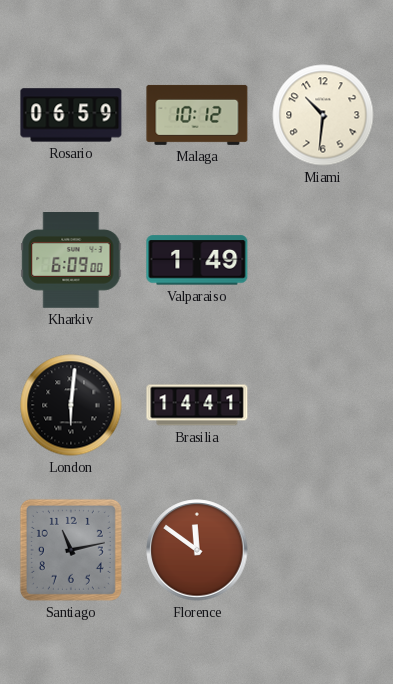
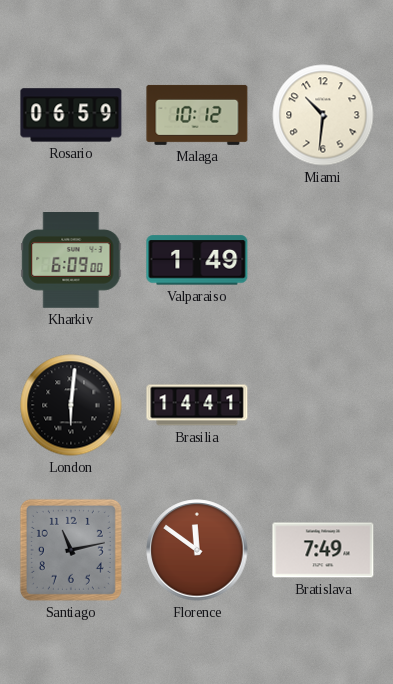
Bratislava: none -> 7:49
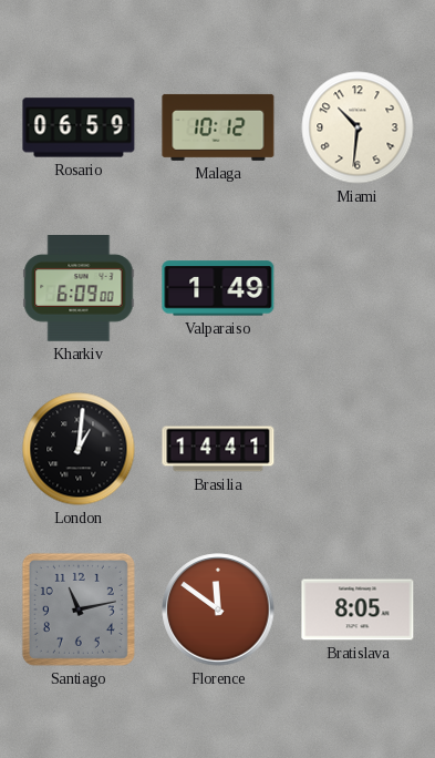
London: 6:01 -> 1:01
Bratislava: 7:49 -> 8:05
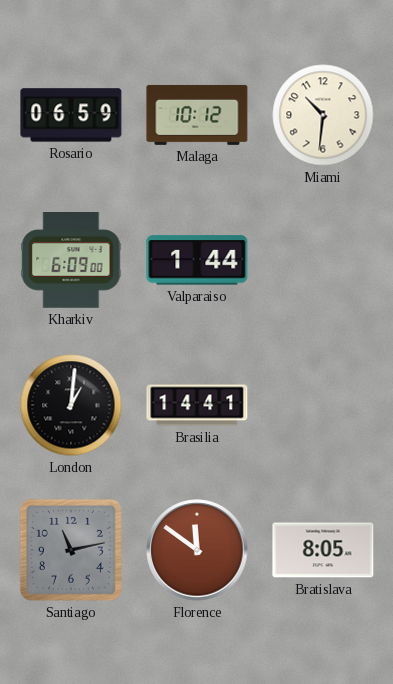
Valparaiso: 1:49 -> 1:44
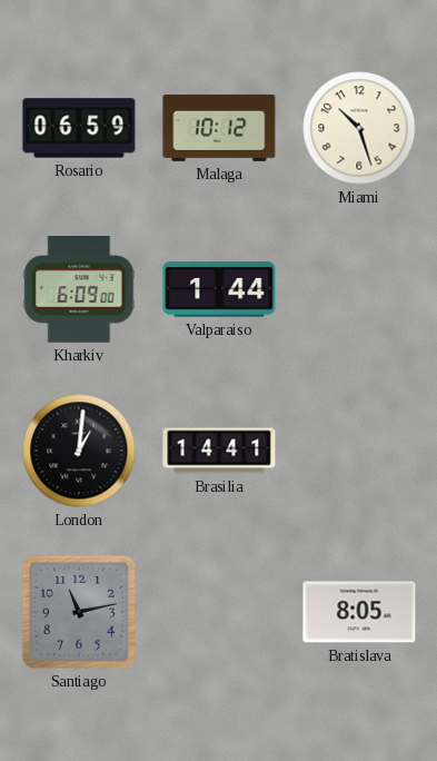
Miami: 10:31 -> 10:27
Florence: 11:51 -> none
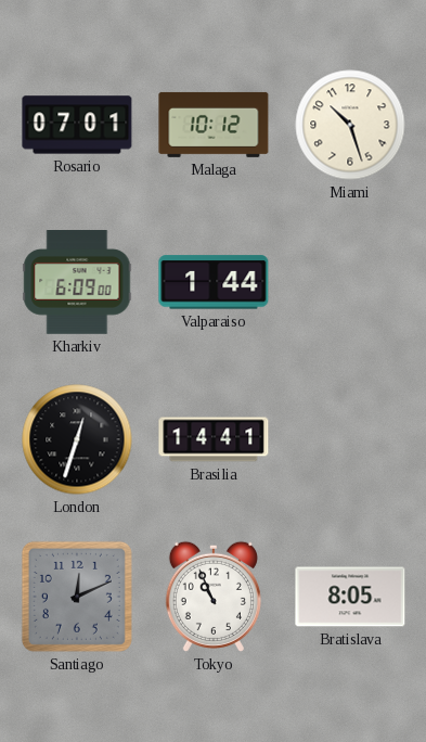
Rosario: 06:59 -> 07:01
London: 1:01 -> 12:33
Santiago: 11:13 -> 12:11
Tokyo: none -> 10:56
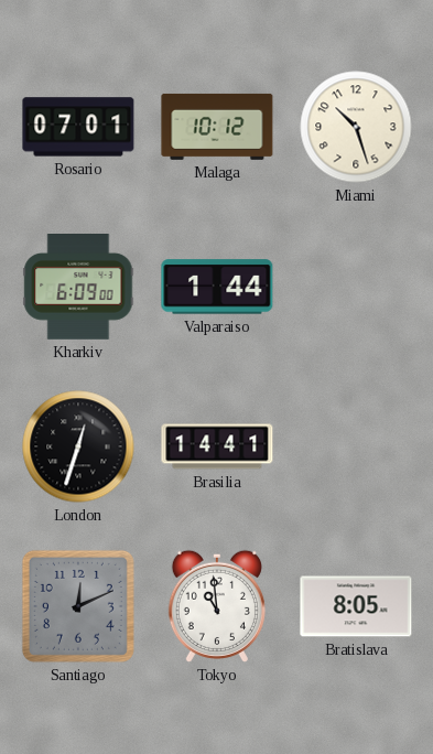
Tokyo: 10:56 -> 10:59
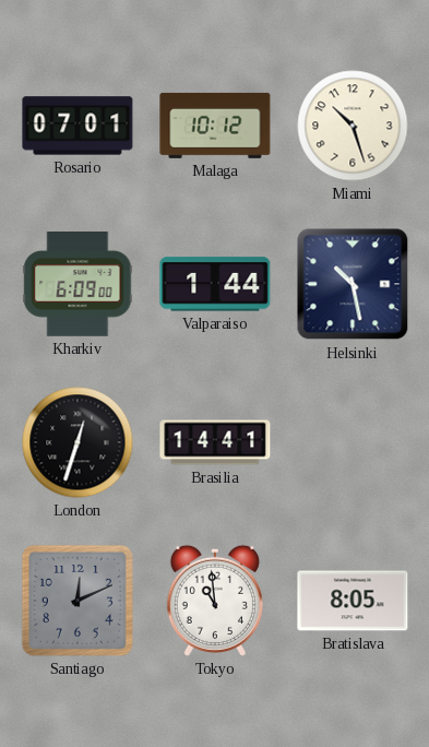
Helsinki: none -> 10:28
